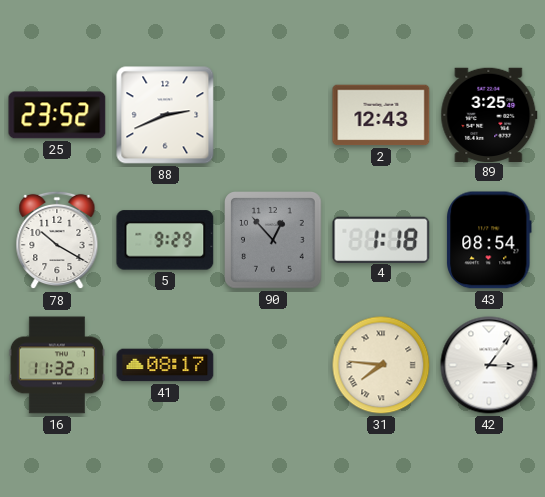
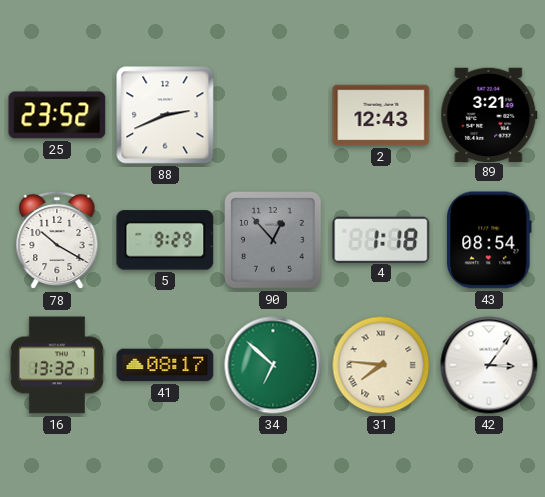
89: 3:25 -> 3:21
16: 11:32 -> 13:32
34: none -> 6:52
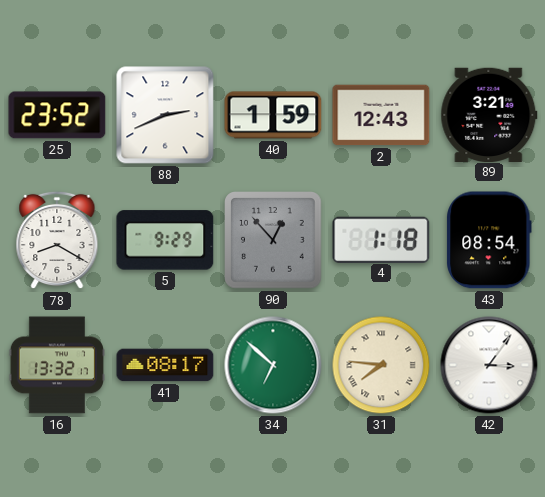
40: none -> 1:59
78: 10:20 -> 8:20
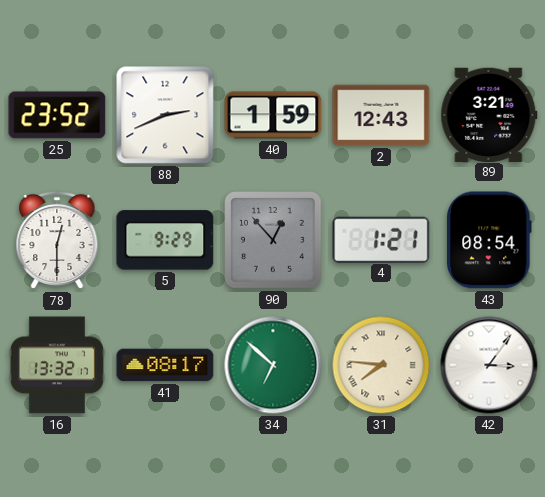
78: 8:20 -> 12:30
4: 1:18 -> 1:21
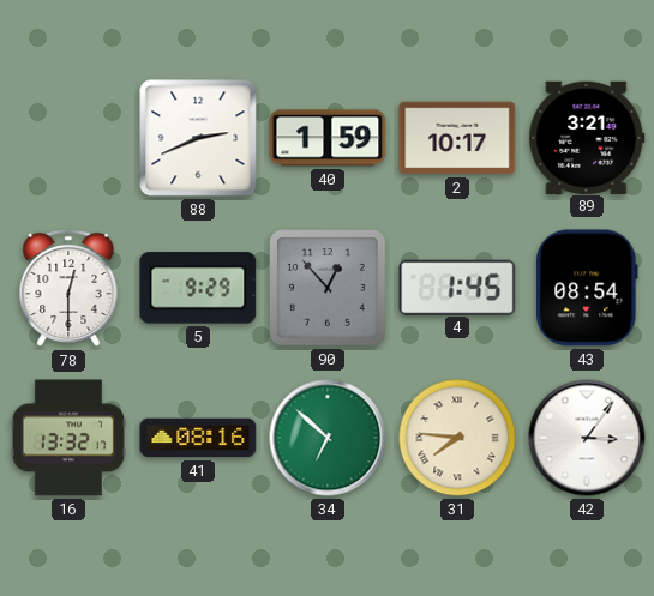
25: 23:52 -> none
2: 12:43 -> 10:17
4: 1:21 -> 1:45
41: 08:17 -> 08:16
